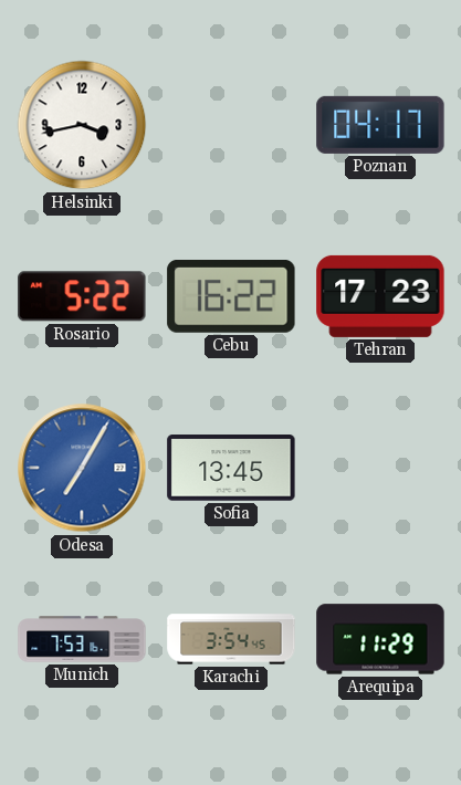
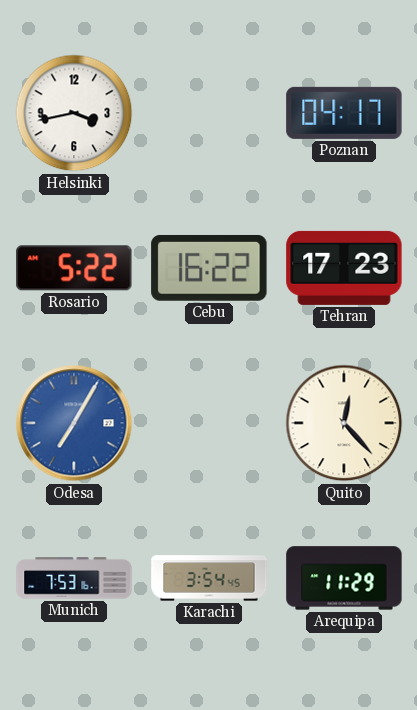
Sofia: 13:45 -> none
Quito: none -> 12:23
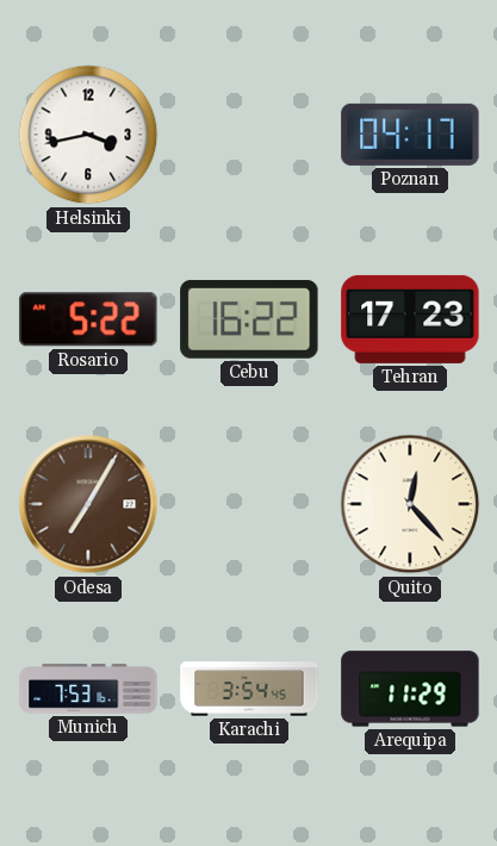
Odesa dial: blue -> brown
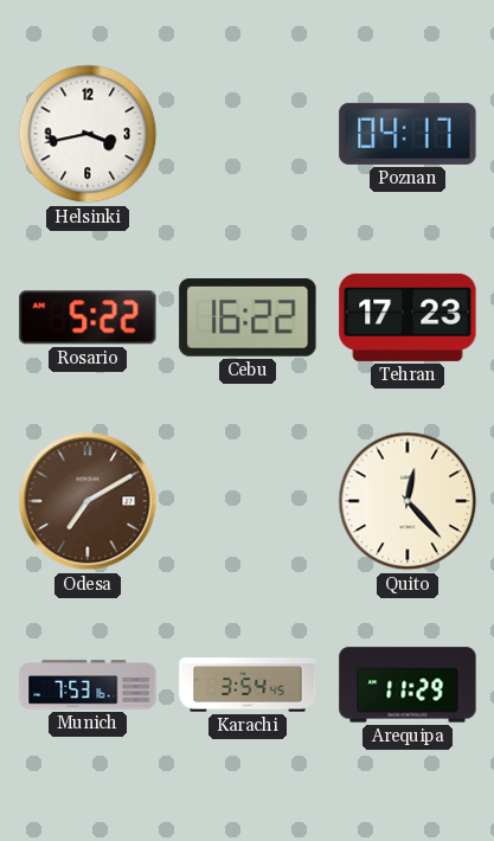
Odesa: 7:05 -> 7:10
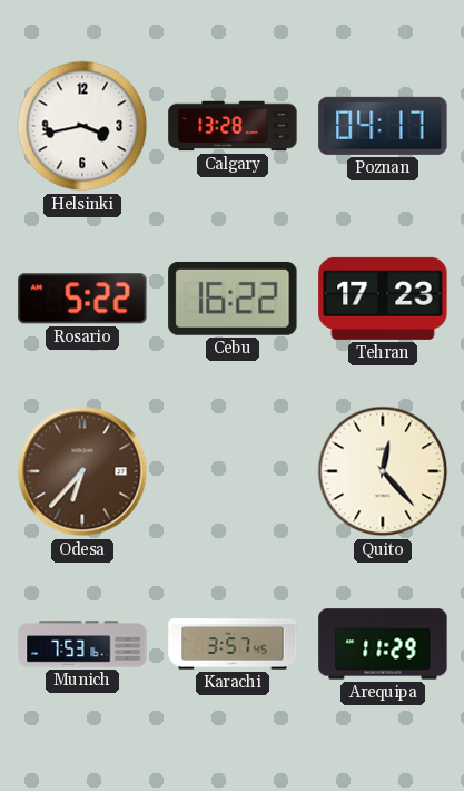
Calgary: none -> 13:28
Odesa: 7:10 -> 6:37
Karachi: 3:54 -> 3:57
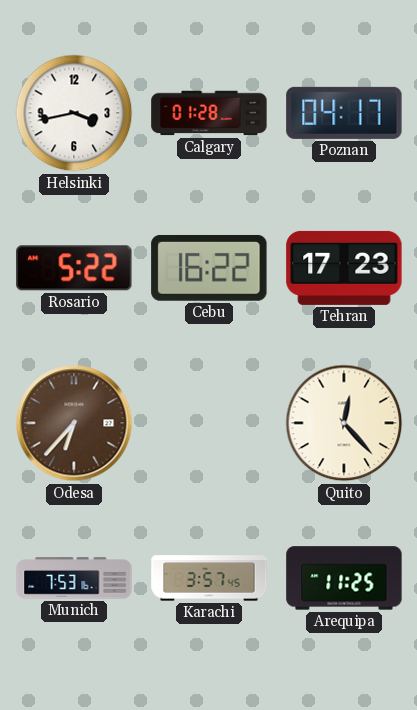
Calgary: 13:28 -> 01:28
Arequipa: 11:29 -> 11:25
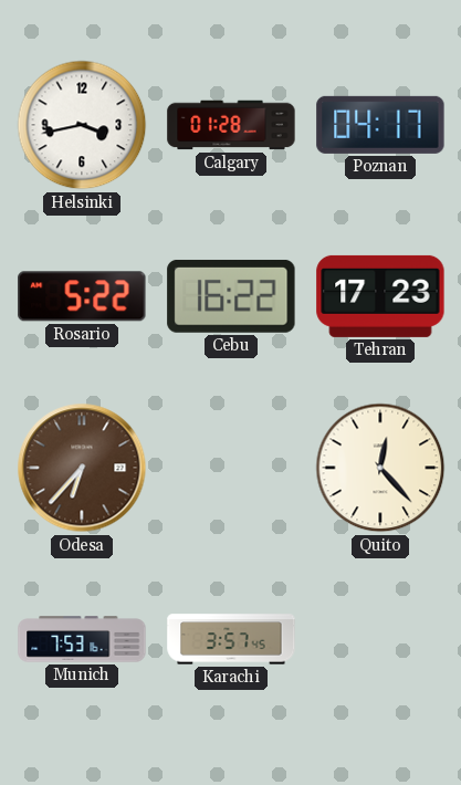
Arequipa: 11:25 -> none
